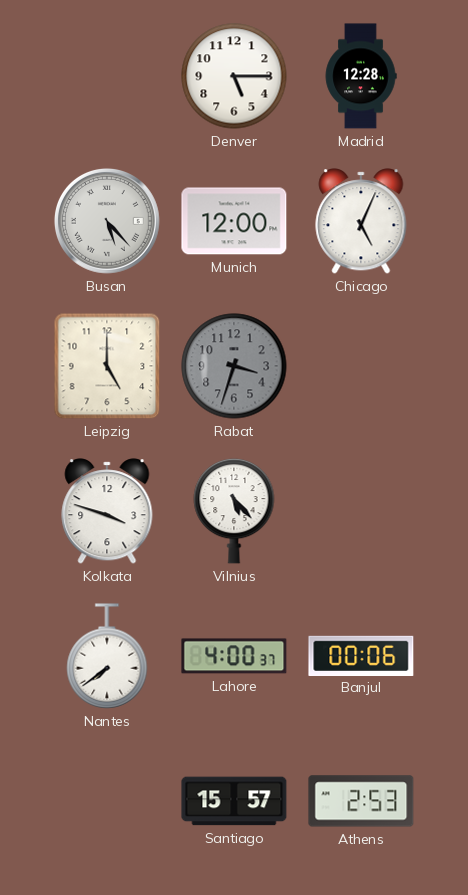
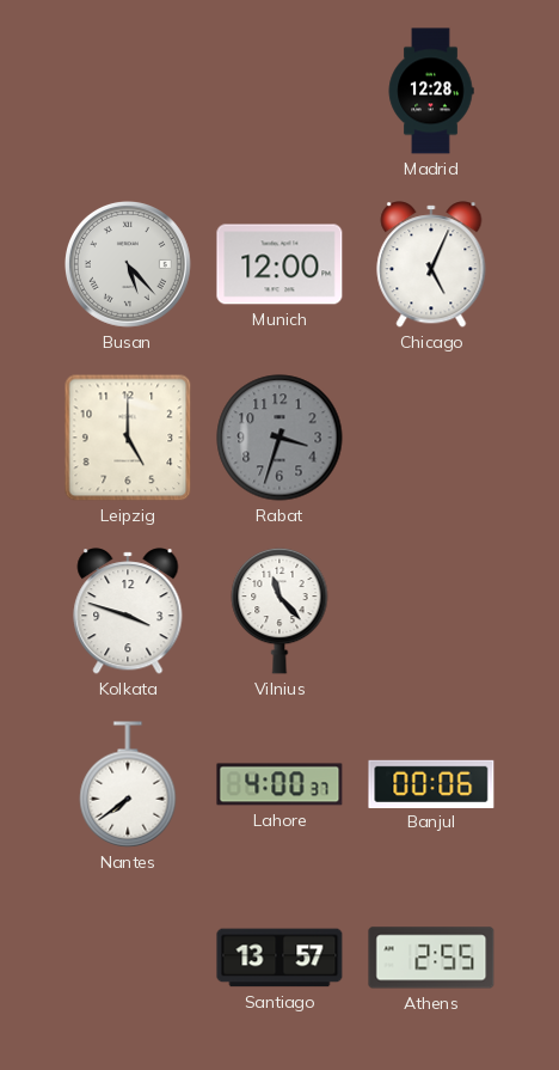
Denver: 5:15 -> none
Vilnius: 5:23 -> 11:23
Santiago: 15:57 -> 13:57
Athens: 2:53 -> 2:55
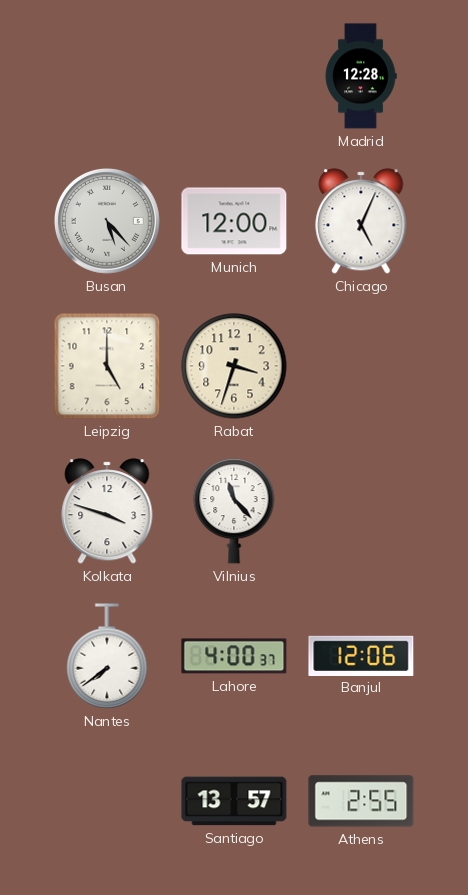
Rabat dial: grey -> cream
Banjul: 00:06 -> 12:06
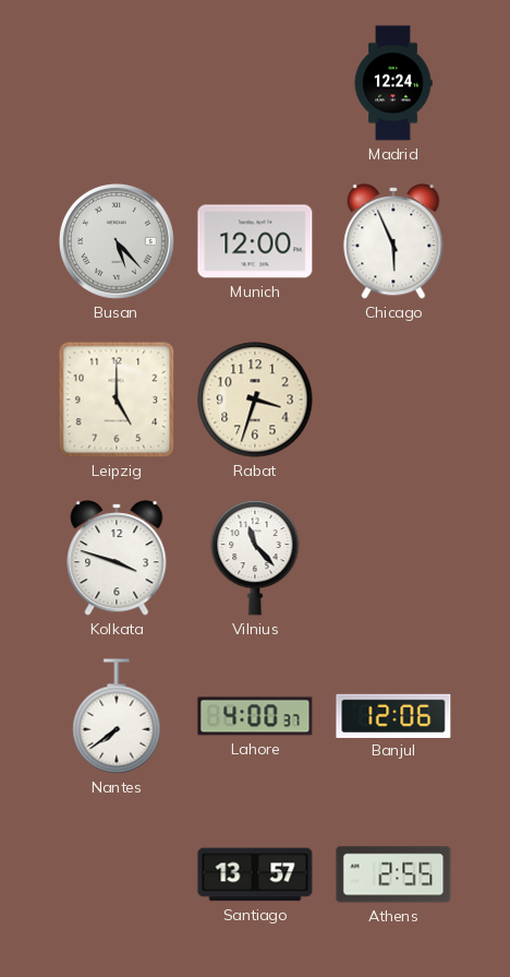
Madrid: 12:28 -> 12:24
Chicago: 5:04 -> 5:56
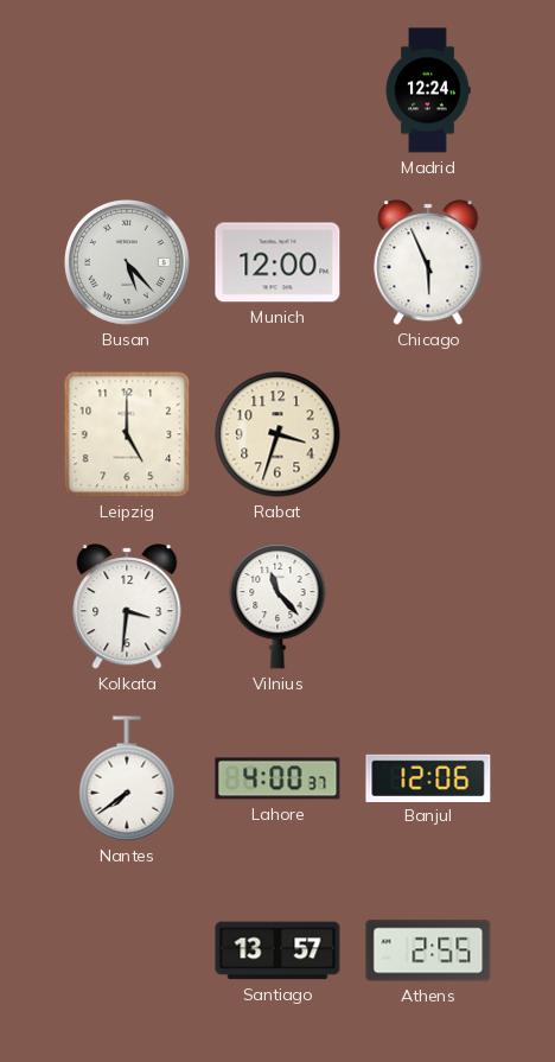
Kolkata: 3:48 -> 3:31
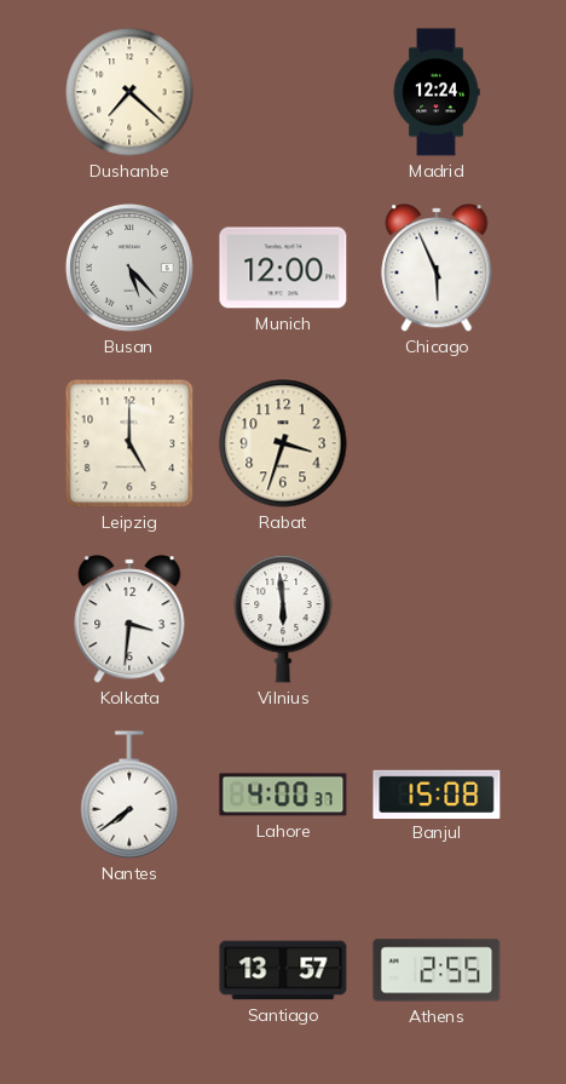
Dushanbe: none -> 7:22
Vilnius: 11:23 -> 5:59
Banjul: 12:06 -> 15:08
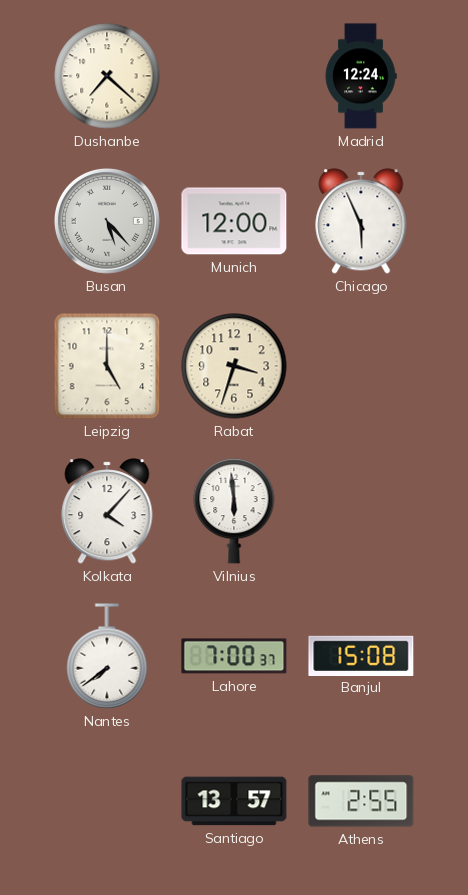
Kolkata: 3:31 -> 4:07
Lahore: 4:00 -> 7:00
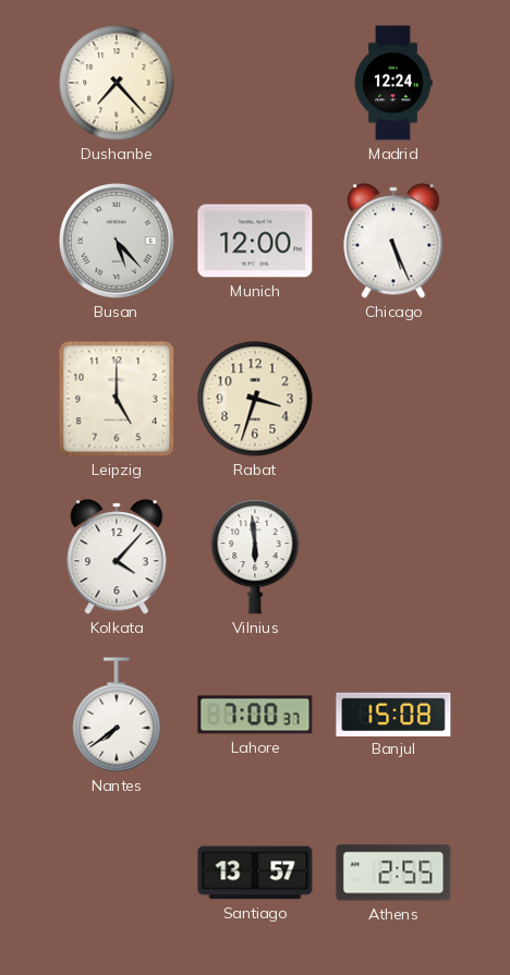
Dushanbe: 7:22 -> 7:23
Chicago: 5:56 -> 5:26
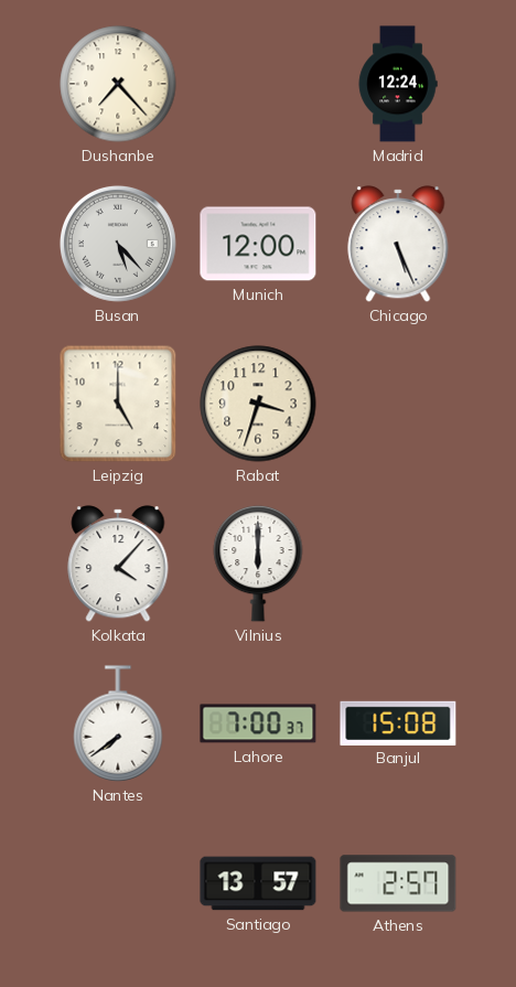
Vilnius: 5:59 -> 6:00
Athens: 2:55 -> 2:57
